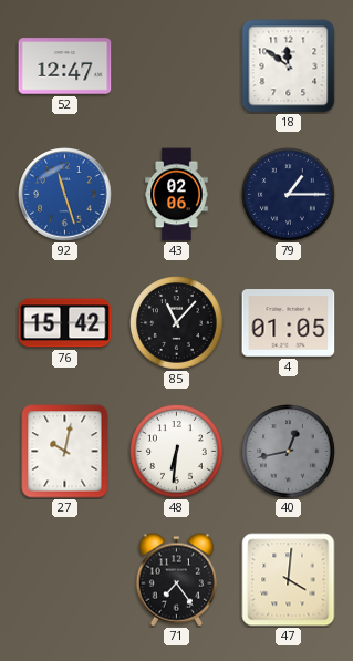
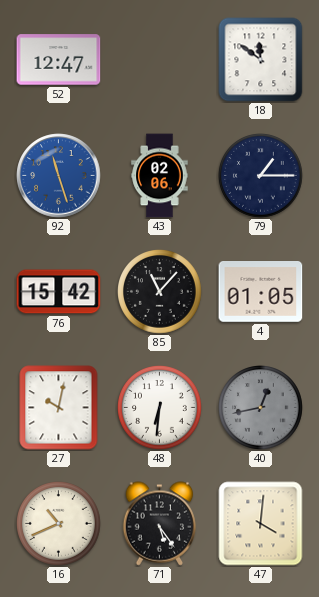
16: none -> 10:41
71: 7:24 -> 5:24
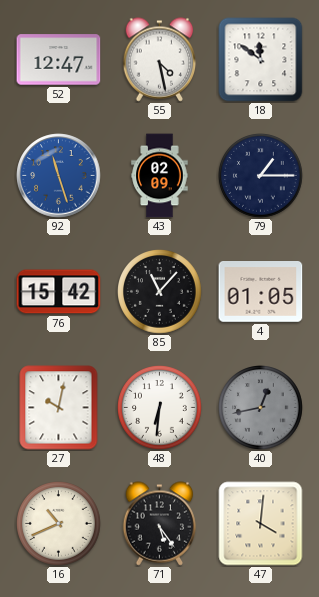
55: none -> 4:28
43: 02:06 -> 02:09
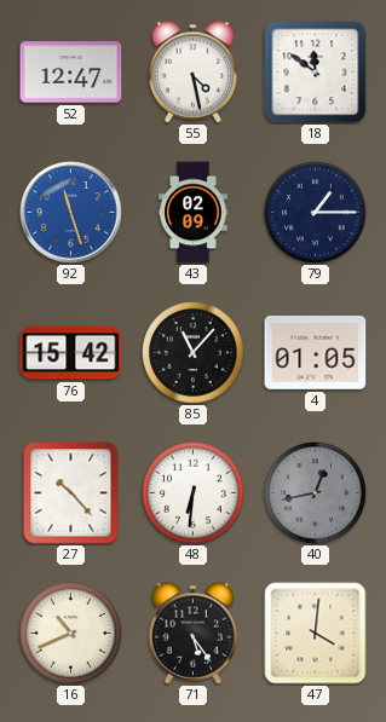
27: 10:02 -> 10:23
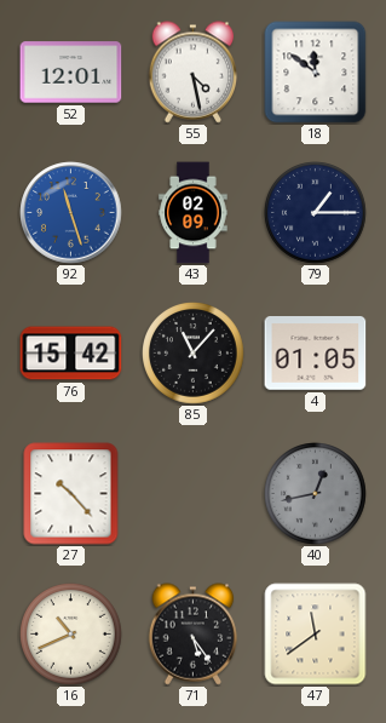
52: 12:47 -> 12:01
48: 6:31 -> none
47: 4:01 -> 11:39
